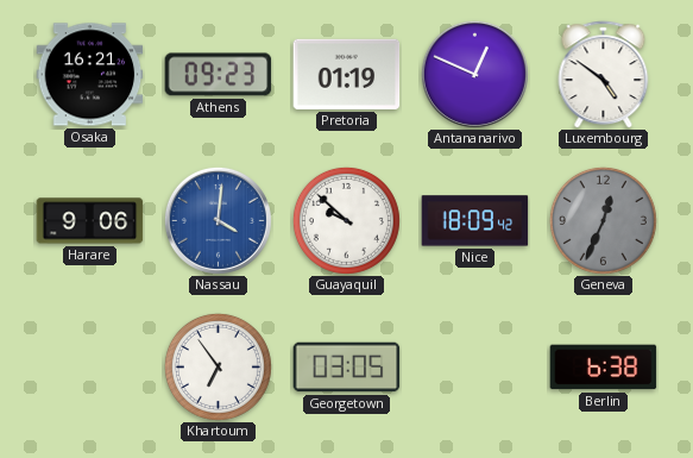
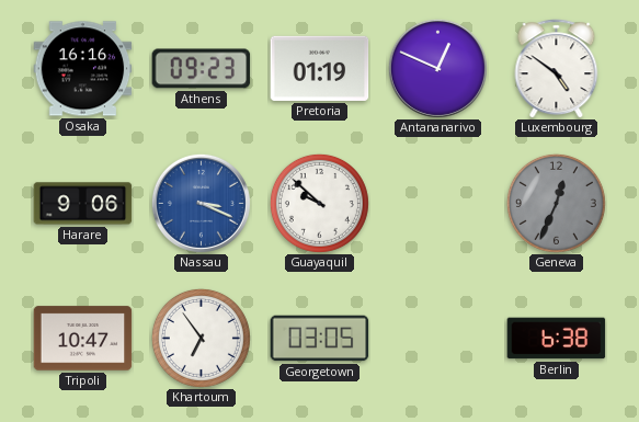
Osaka: 16:21 -> 16:16
Nassau: 4:01 -> 3:19
Nice: 18:09 -> none
Tripoli: none -> 10:47
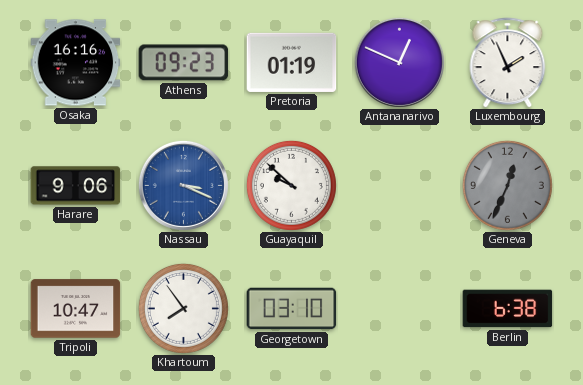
Luxembourg: 4:51 -> 1:56
Khartoum: 6:54 -> 7:54
Georgetown: 03:05 -> 03:10
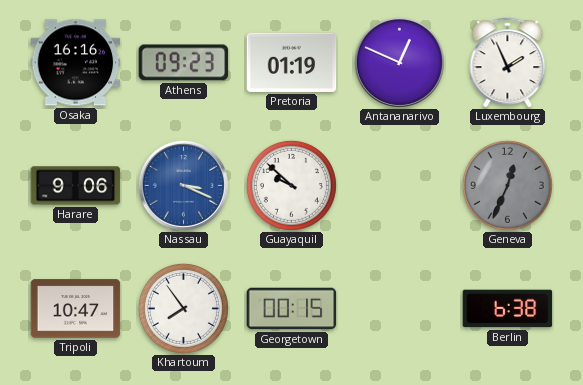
Georgetown: 03:10 -> 00:15
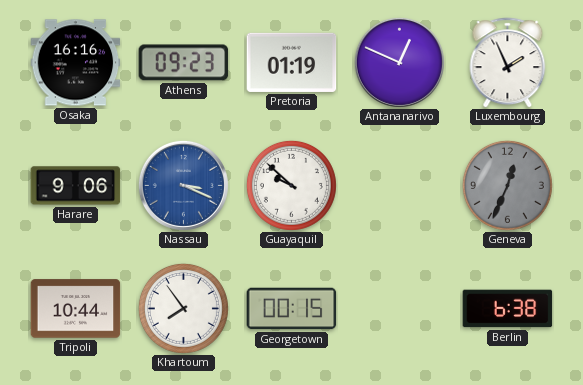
Tripoli: 10:47 -> 10:44
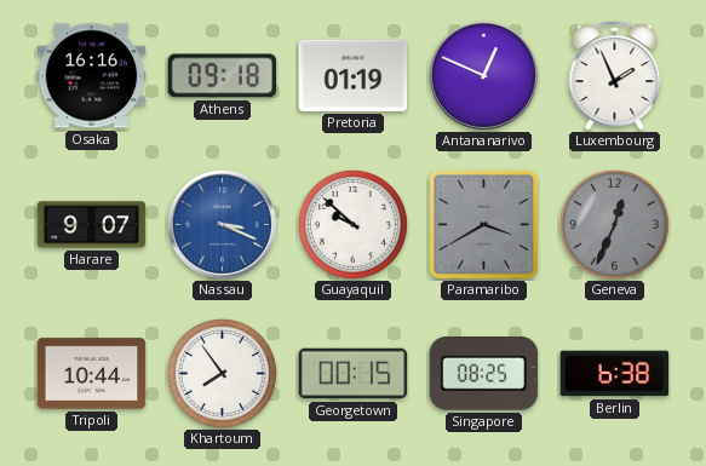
Athens: 09:23 -> 09:18
Harare: 9:06 -> 9:07
Paramaribo: none -> 3:40
Singapore: none -> 08:25
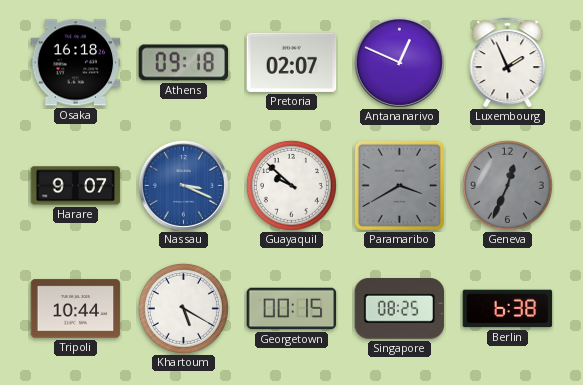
Osaka: 16:16 -> 16:18
Pretoria: 01:19 -> 02:07
Khartoum: 7:54 -> 5:20
